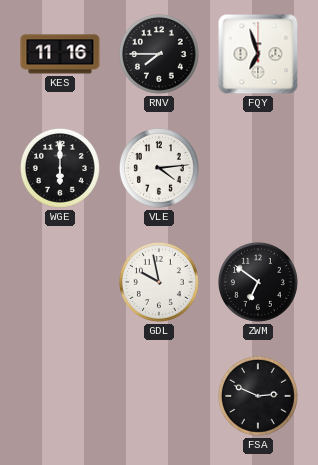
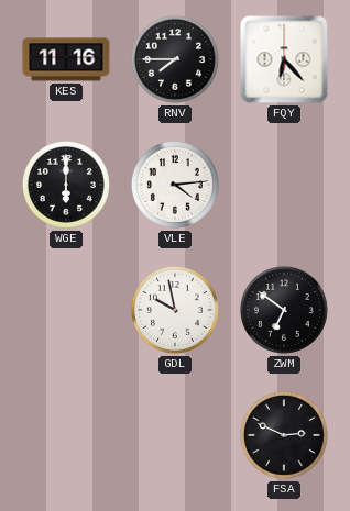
FQY: 6:57 -> 6:23
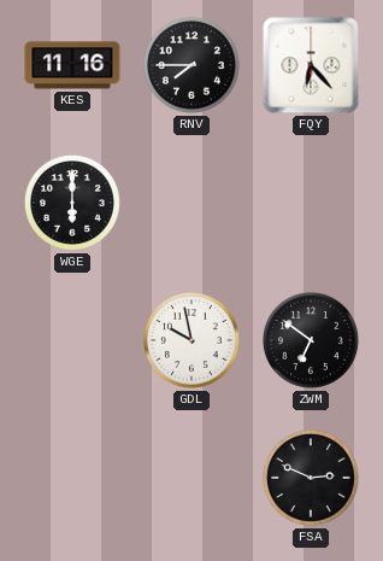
VLE: 4:14 -> none
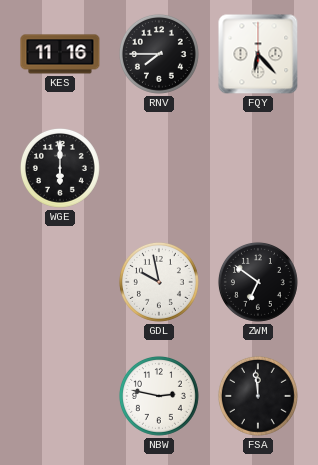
NBW: none -> 2:47
FSA: 2:49 -> 11:59
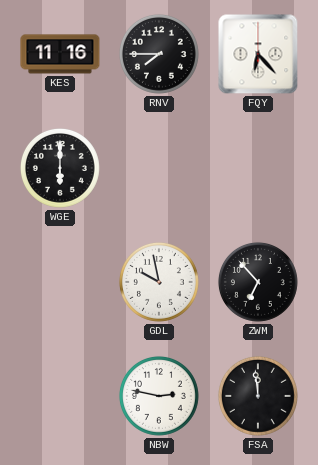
ZWM: 6:51 -> 6:53
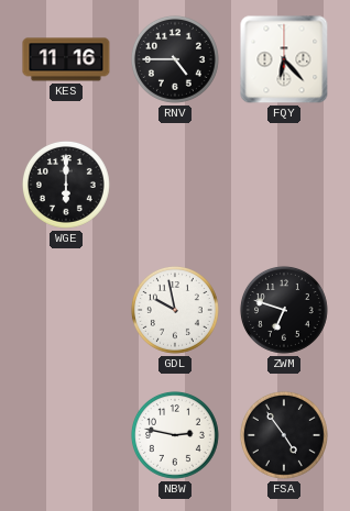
RNV: 7:45 -> 4:45
ZWM: 6:53 -> 6:48
FSA: 11:59 -> 4:54
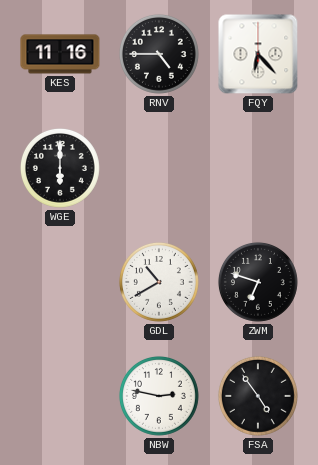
GDL: 9:58 -> 10:40
